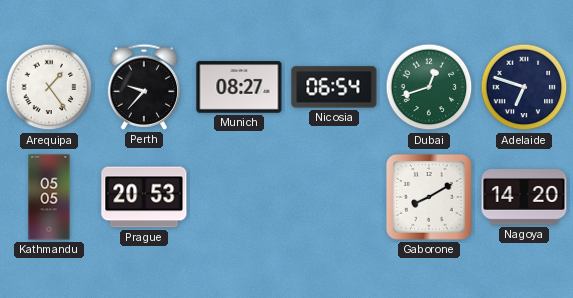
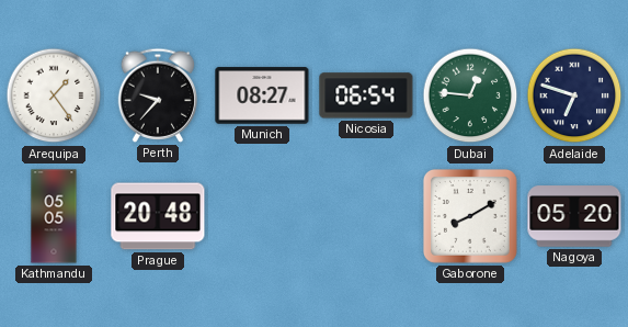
Dubai: 12:42 -> 12:46
Prague: 20:53 -> 20:48
Nagoya: 14:20 -> 05:20
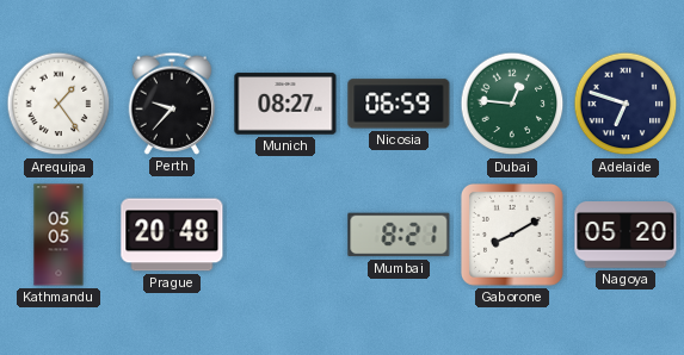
Nicosia: 06:54 -> 06:59
Mumbai: none -> 8:21
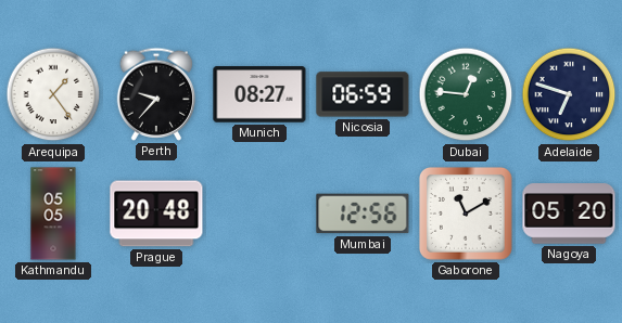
Mumbai: 8:21 -> 12:56
Gaborone: 8:10 -> 11:10
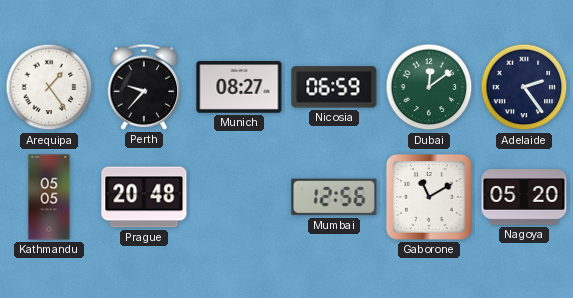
Dubai: 12:46 -> 12:09
Adelaide: 6:48 -> 2:24
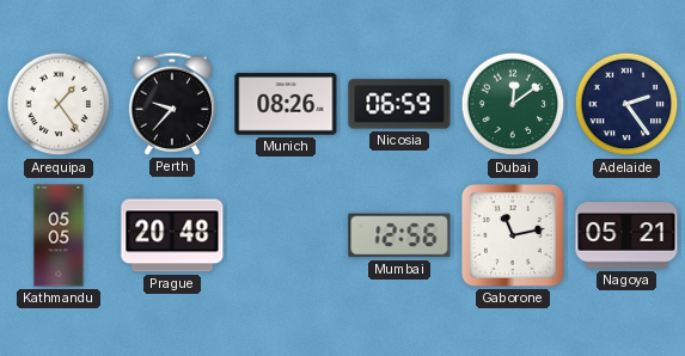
Munich: 08:27 -> 08:26
Gaborone: 11:10 -> 11:13
Nagoya: 05:20 -> 05:21
